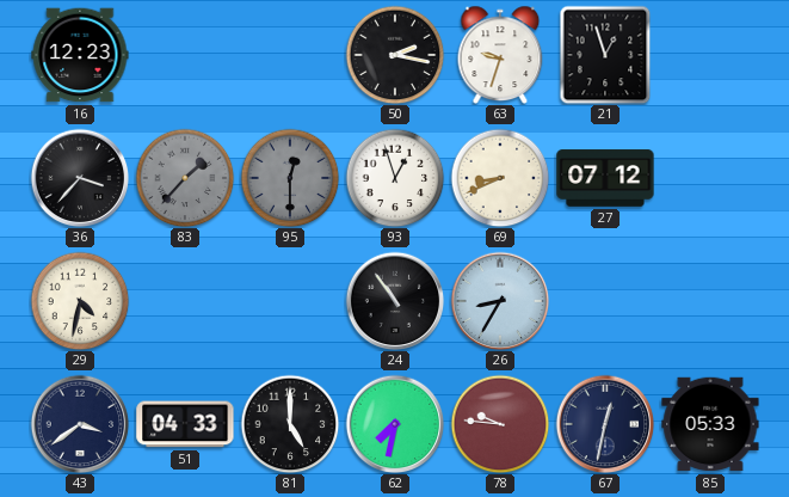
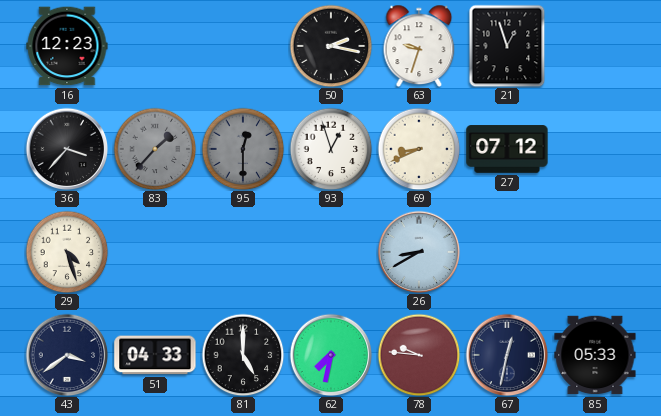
29: 4:32 -> 4:27
24: 10:54 -> none
26: 8:35 -> 8:40
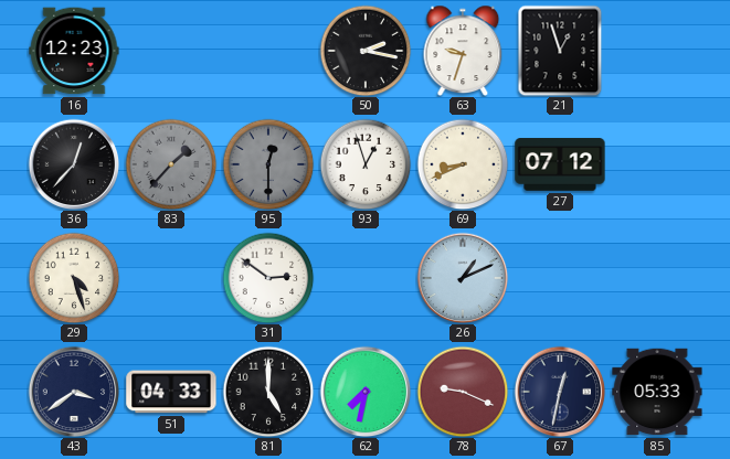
36: 3:37 -> 12:37
31: none -> 2:51
26: 8:40 -> 1:11
78: 9:46 -> 9:19
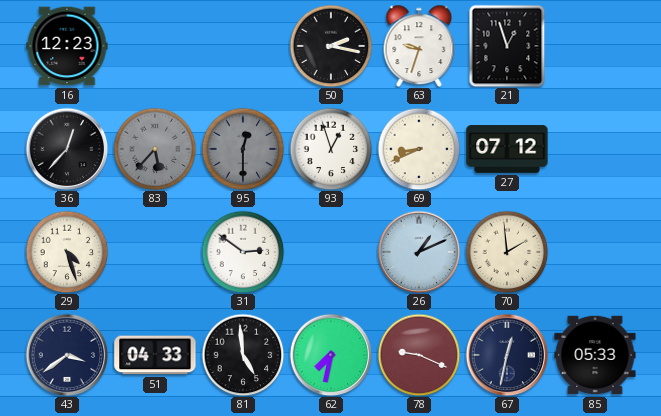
83: 1:37 -> 5:37
70: none -> 1:59
81: 5:00 -> 4:59
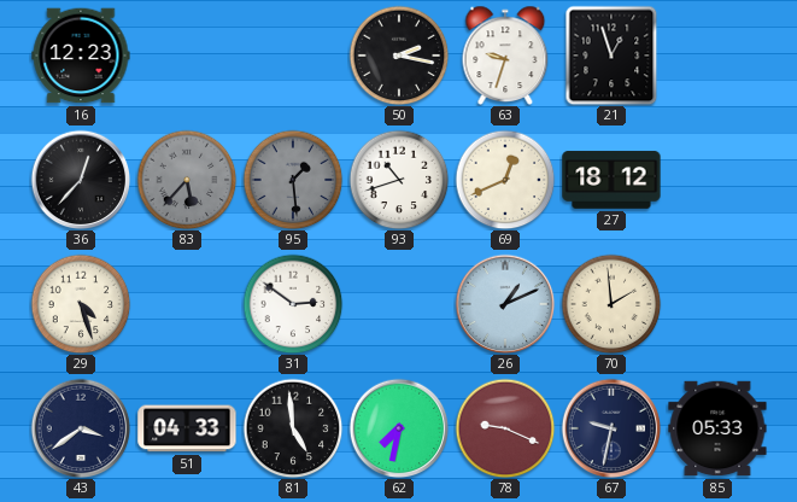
95: 12:30 -> 1:29
93: 12:57 -> 10:42
69: 8:41 -> 12:41
27: 07:12 -> 18:12
67: 12:32 -> 9:32
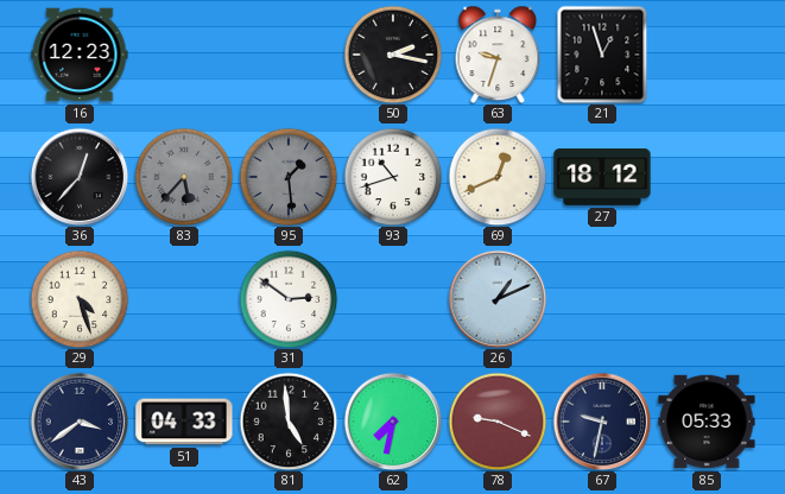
70: 1:59 -> none
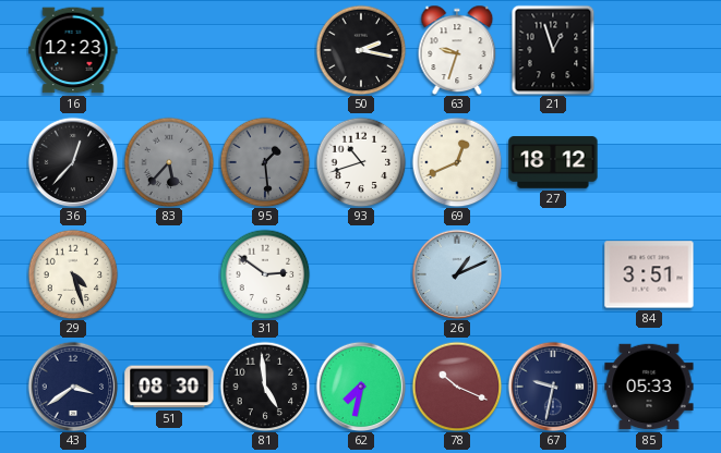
84: none -> 3:51
51: 04:33 -> 08:30
78: 9:19 -> 10:19
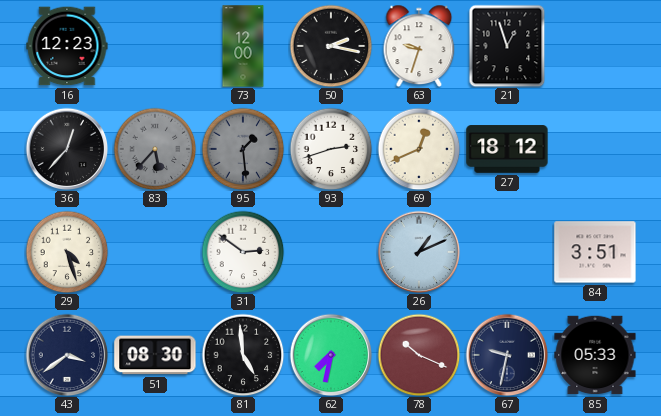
73: none -> 12:00
93: 10:42 -> 2:42
